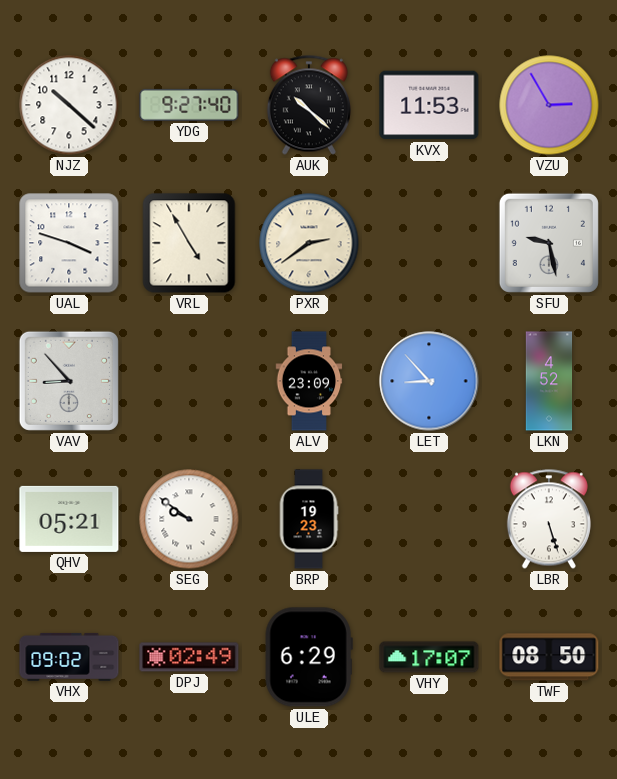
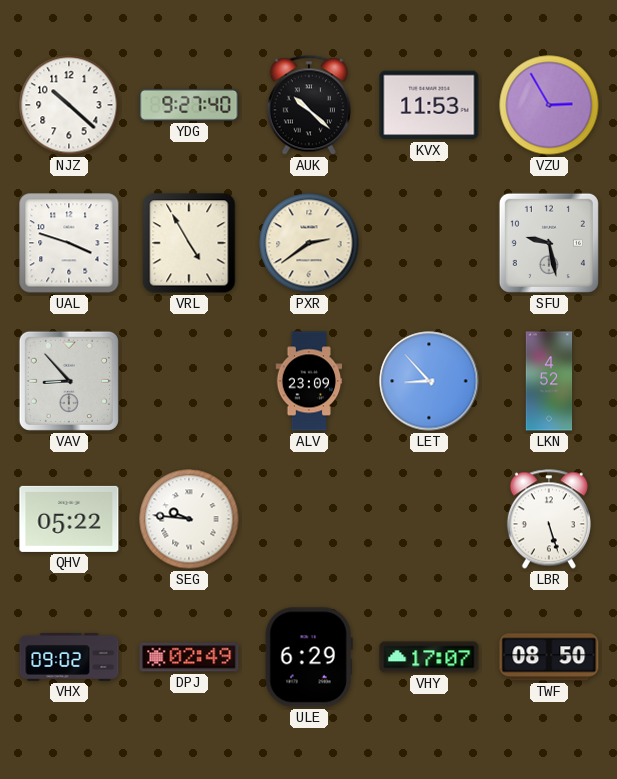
QHV: 05:21 -> 05:22
SEG: 9:51 -> 9:46
BRP: 19:23 -> none
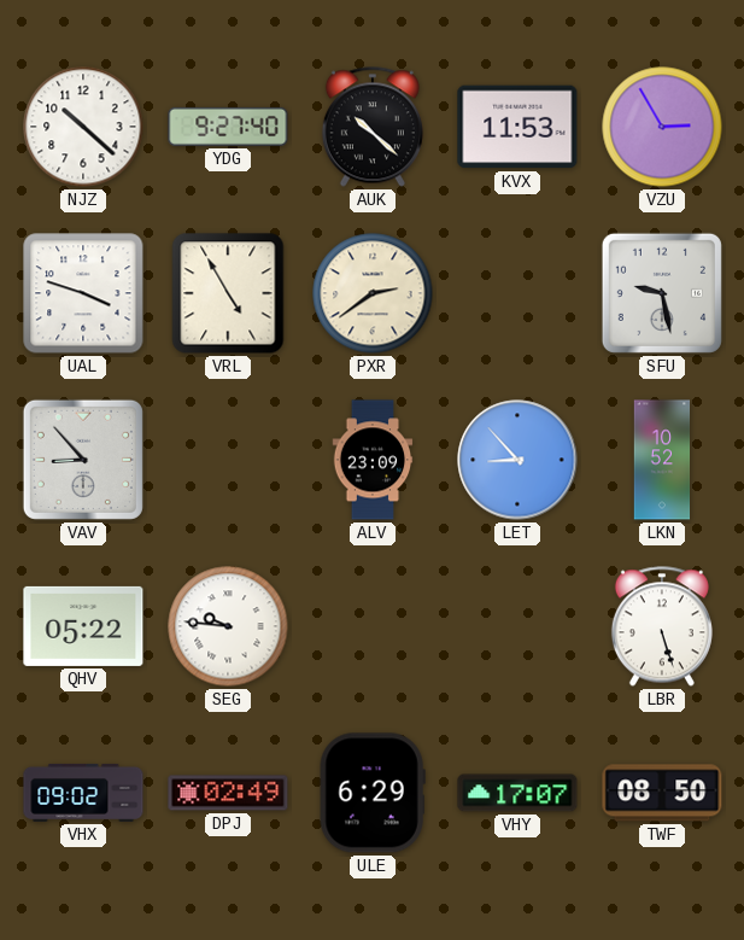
LKN: 4:52 -> 10:52
